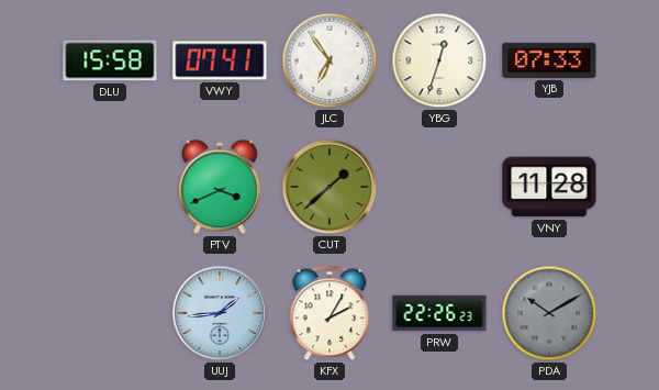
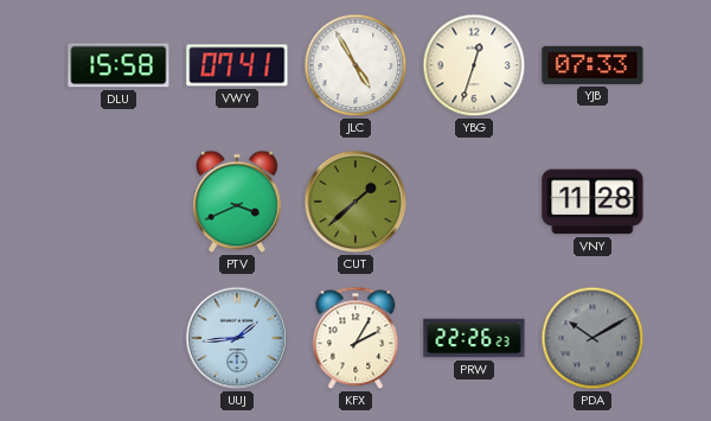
JLC: 6:54 -> 4:55
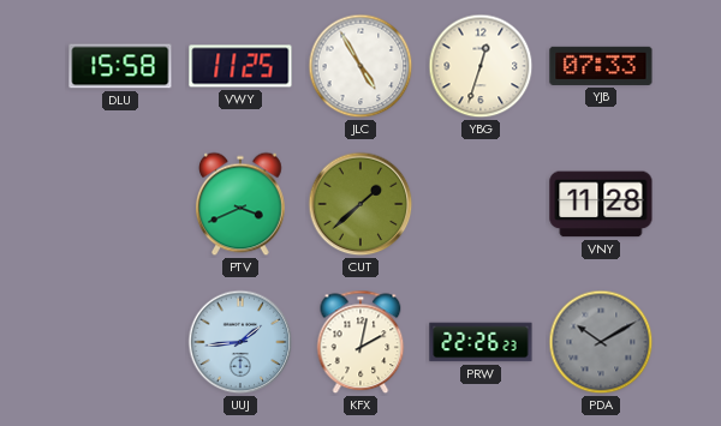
VWY: 07:41 -> 11:25
KFX: 2:05 -> 2:02
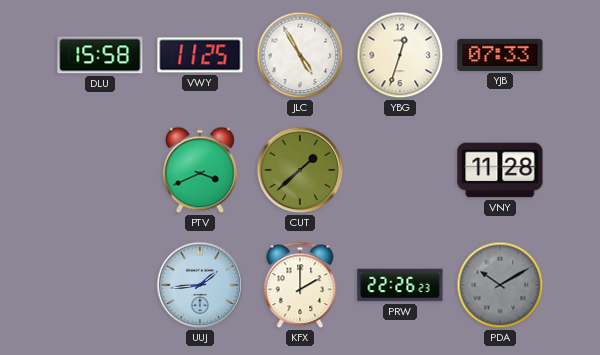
KFX: 2:02 -> 2:00
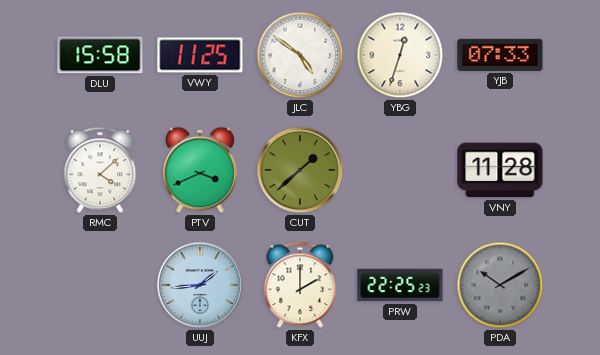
JLC: 4:55 -> 4:51
RMC: none -> 4:08
PRW: 22:26 -> 22:25
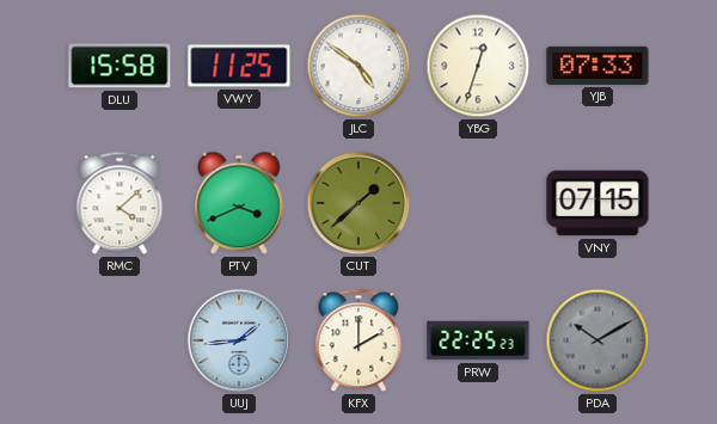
VNY: 11:28 -> 07:15
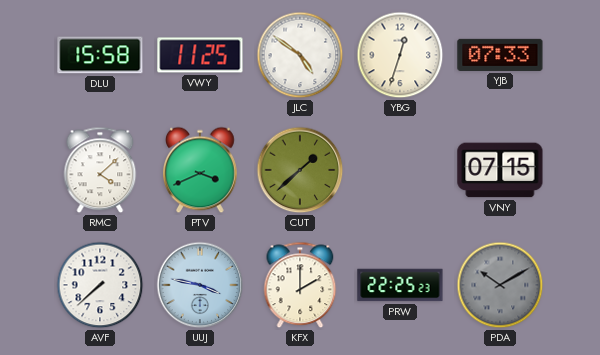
AVF: none -> 7:38
UUJ: 1:44 -> 3:47
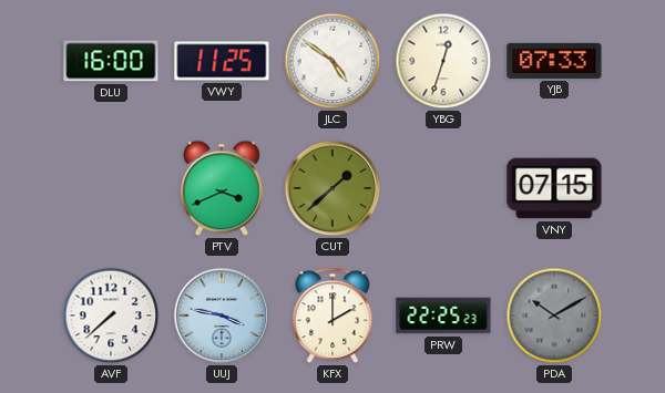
DLU: 15:58 -> 16:00
RMC: 4:08 -> none
